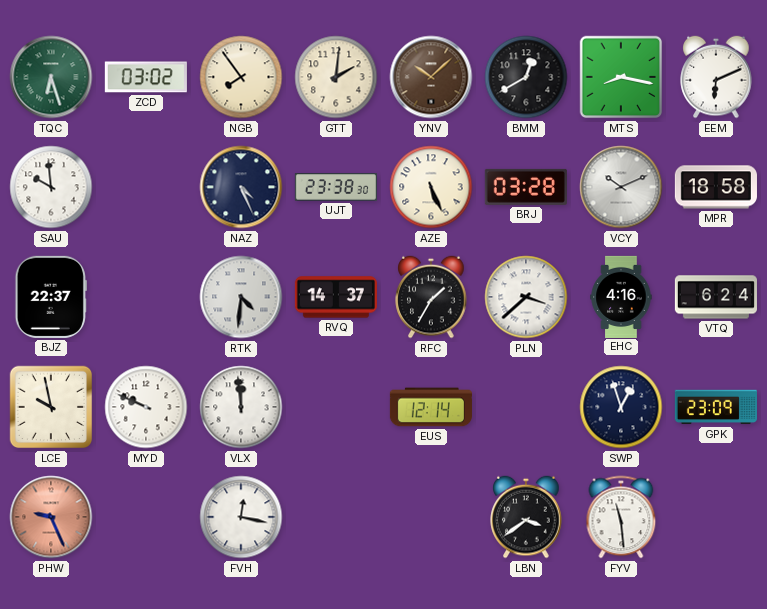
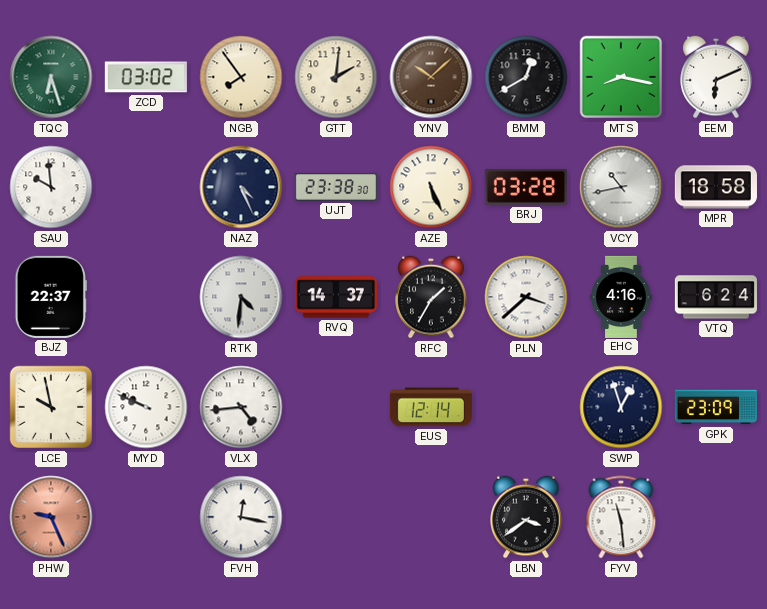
VCY: 10:11 -> 10:43
VLX: 11:59 -> 4:44
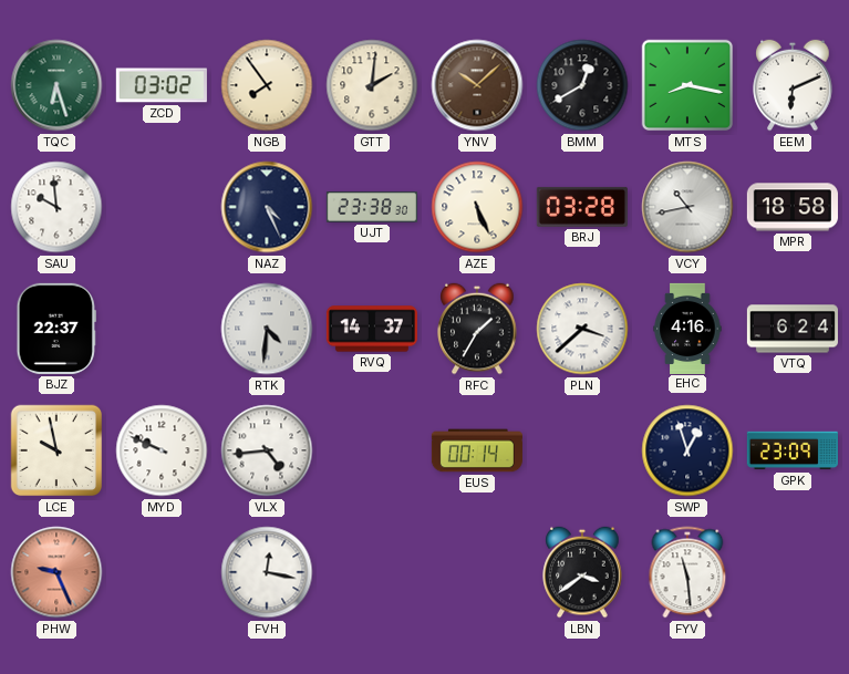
EUS: 12:14 -> 00:14
